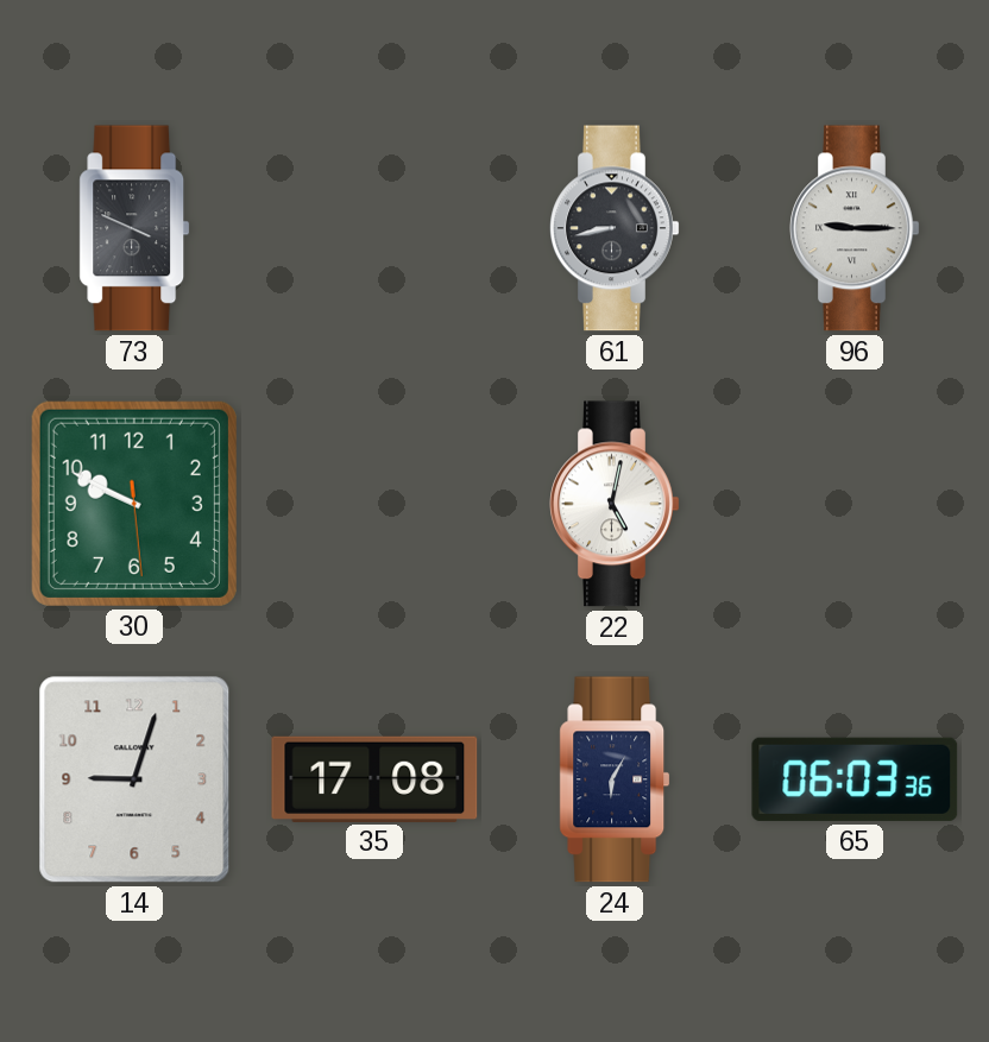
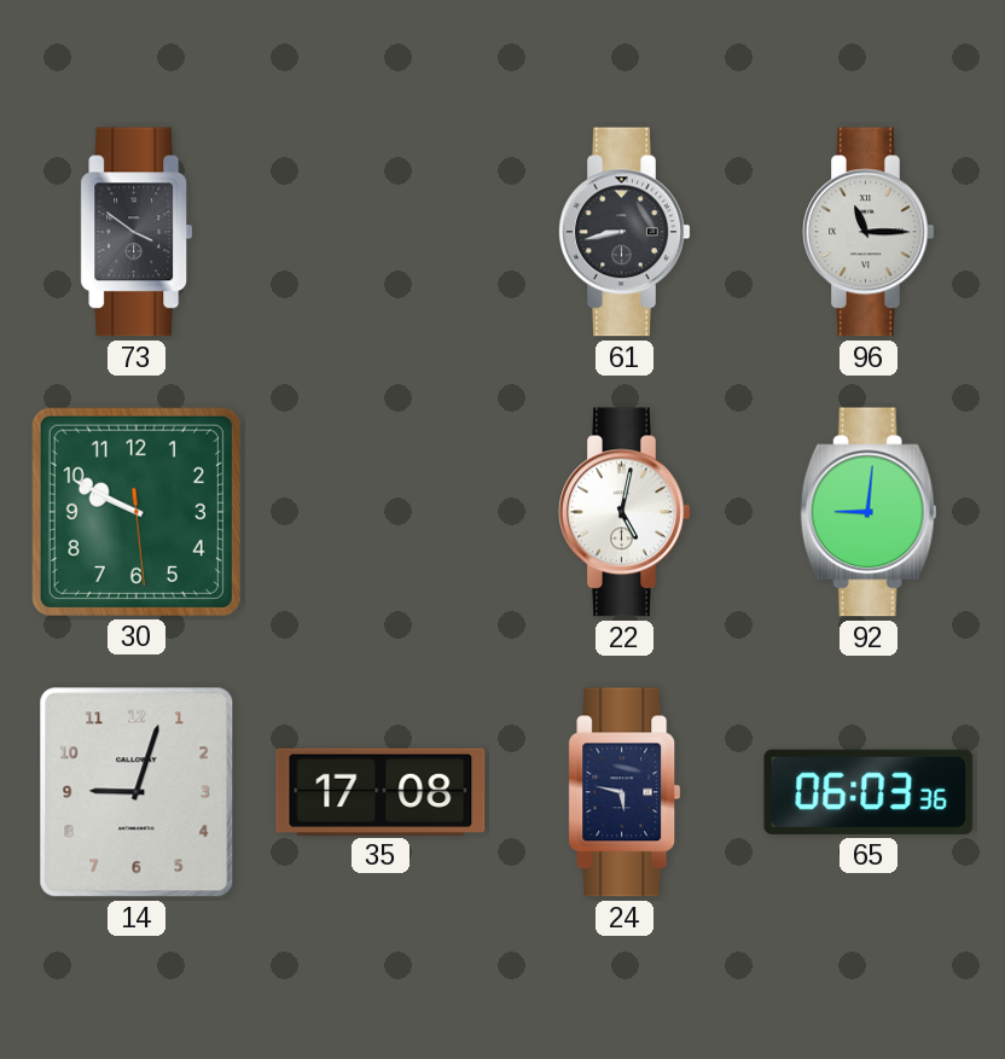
73: 3:49 -> 3:51
96: 9:15 -> 11:15
92: none -> 9:01
24: 6:05 -> 5:47
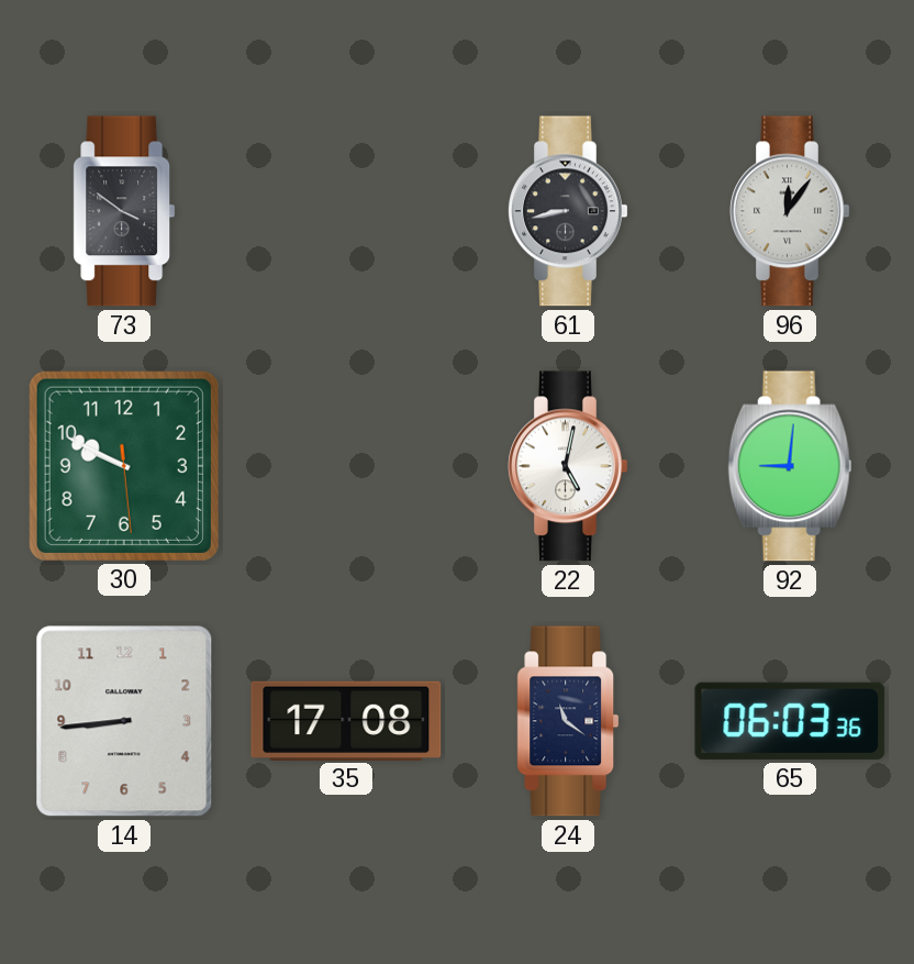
96: 11:15 -> 12:06
14: 9:03 -> 8:44
24: 5:47 -> 11:21
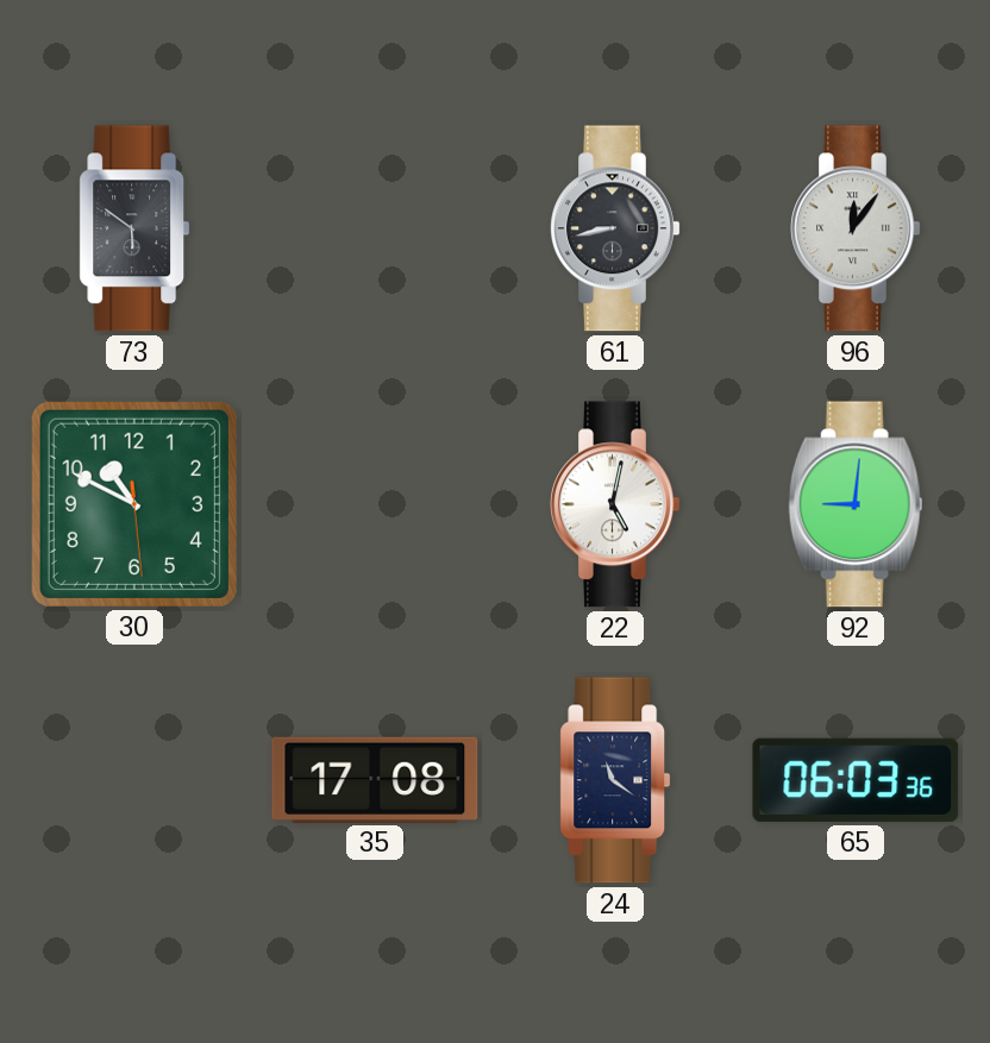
73: 3:51 -> 5:51
30: 9:49 -> 10:49
14: 8:44 -> none
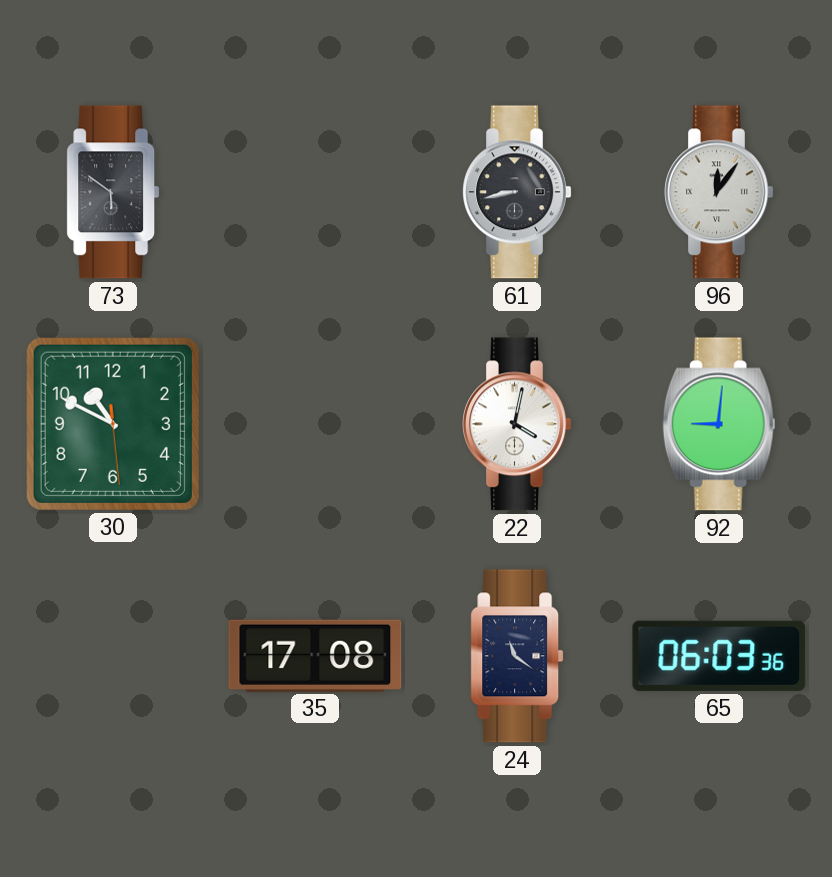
22: 5:02 -> 4:02
